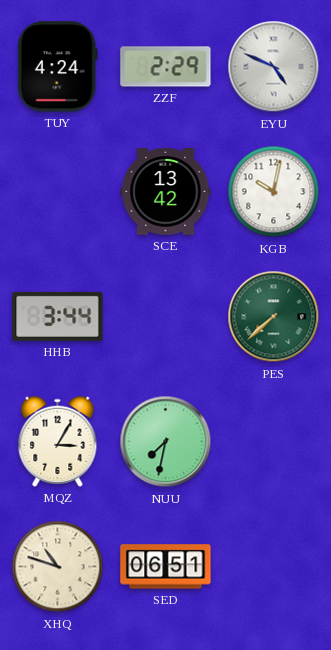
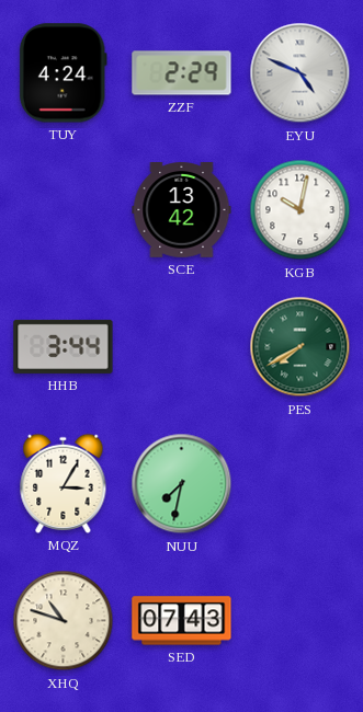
PES: 7:38 -> 7:40
SED: 06:51 -> 07:43
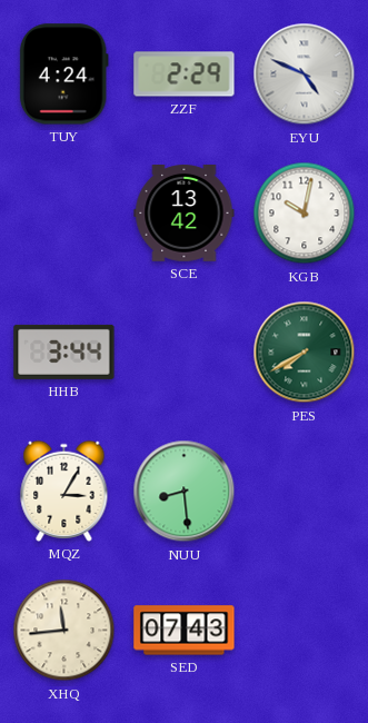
NUU: 7:32 -> 8:29
XHQ: 10:48 -> 11:44
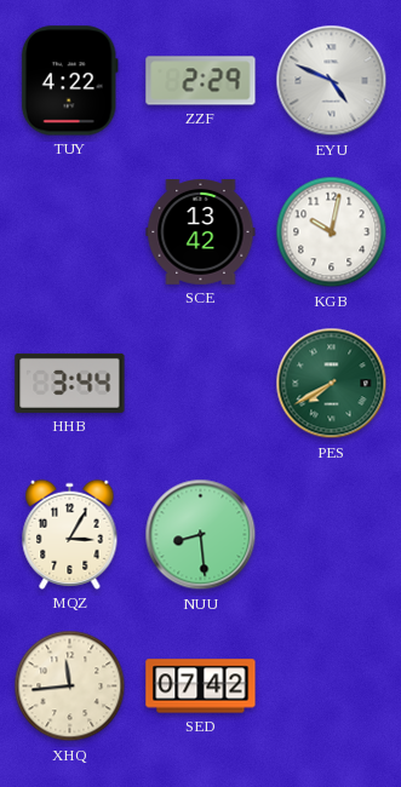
TUY: 4:24 -> 4:22
SED: 07:43 -> 07:42
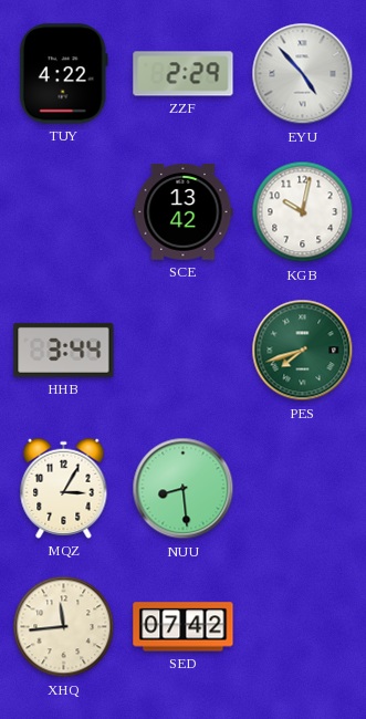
EYU: 4:49 -> 4:53
PES: 7:40 -> 7:42
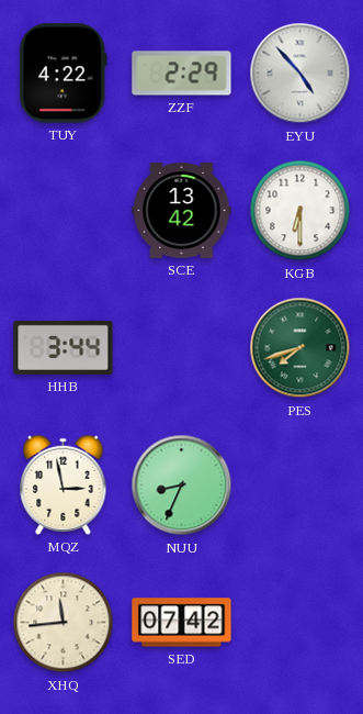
KGB: 10:02 -> 6:30
MQZ: 3:05 -> 2:58
NUU: 8:29 -> 8:34
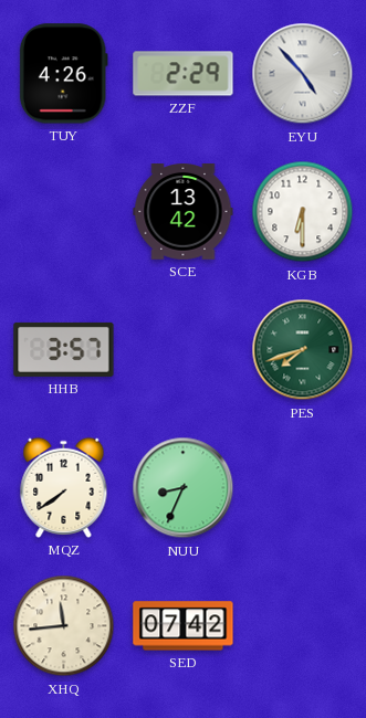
TUY: 4:22 -> 4:26
HHB: 3:44 -> 3:57
MQZ: 2:58 -> 7:39
